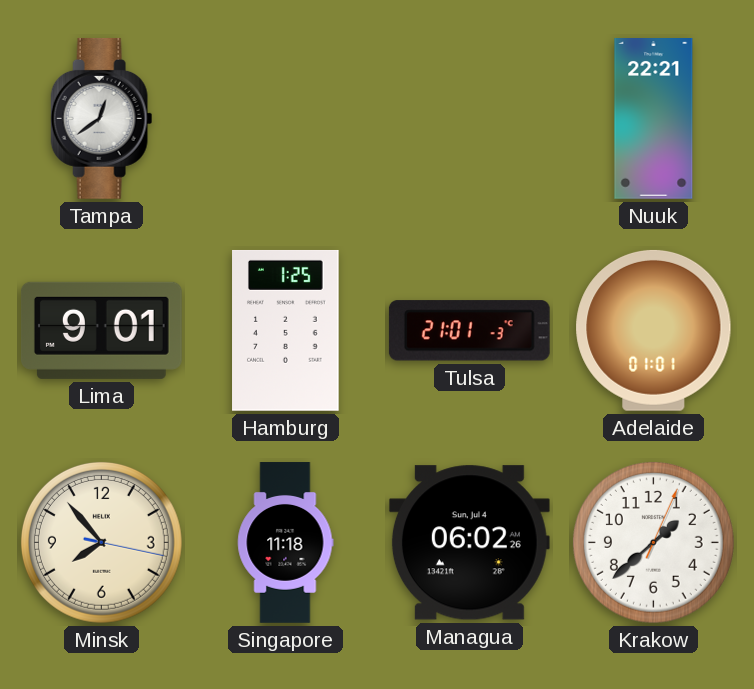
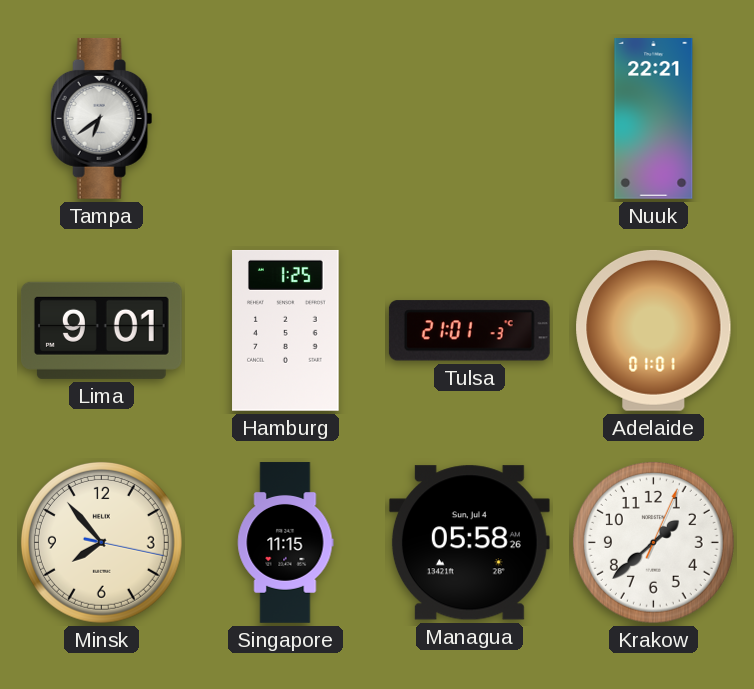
Tampa: 12:39 -> 6:39
Singapore: 11:18 -> 11:15
Managua: 06:02 -> 05:58
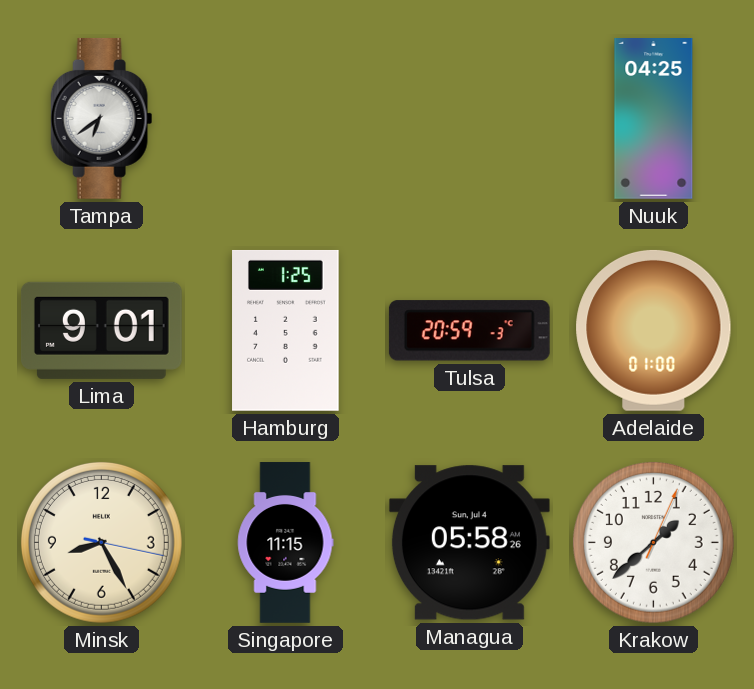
Nuuk: 22:21 -> 04:25
Tulsa: 21:01 -> 20:59
Adelaide: 01:01 -> 01:00
Minsk: 7:53 -> 8:25
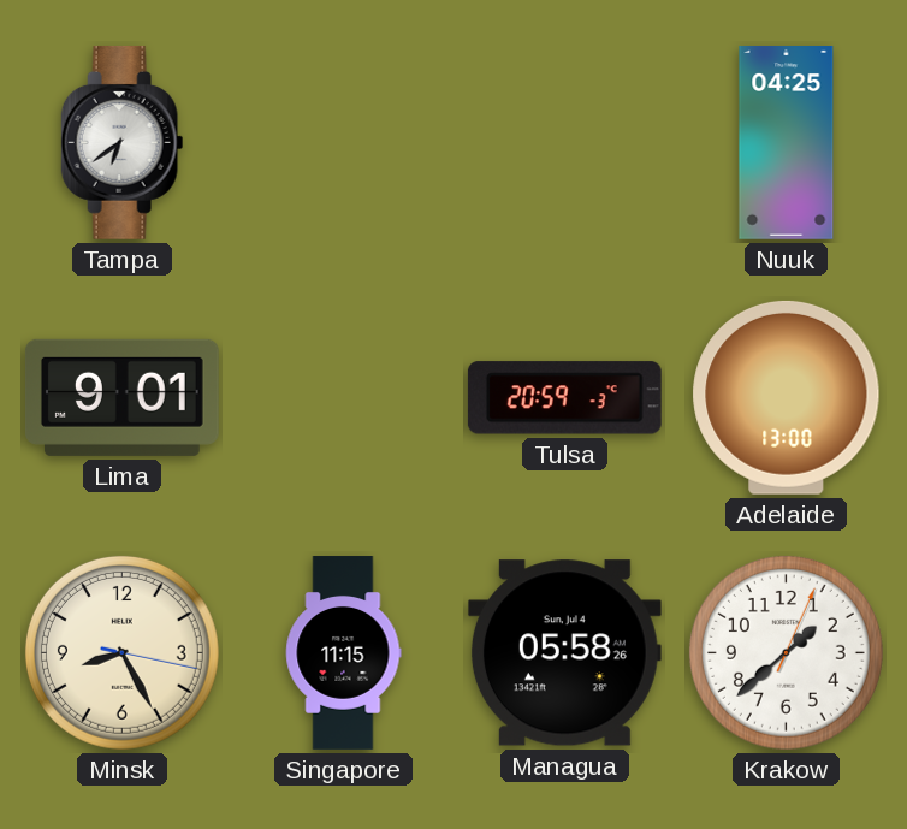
Hamburg: 1:25 -> none
Adelaide: 01:00 -> 13:00
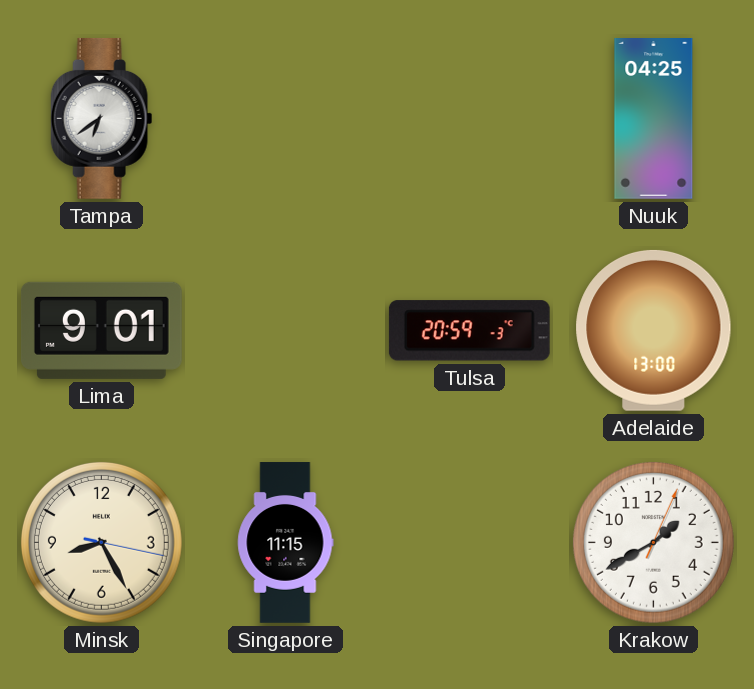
Managua: 05:58 -> none
Krakow: 1:38 -> 1:40
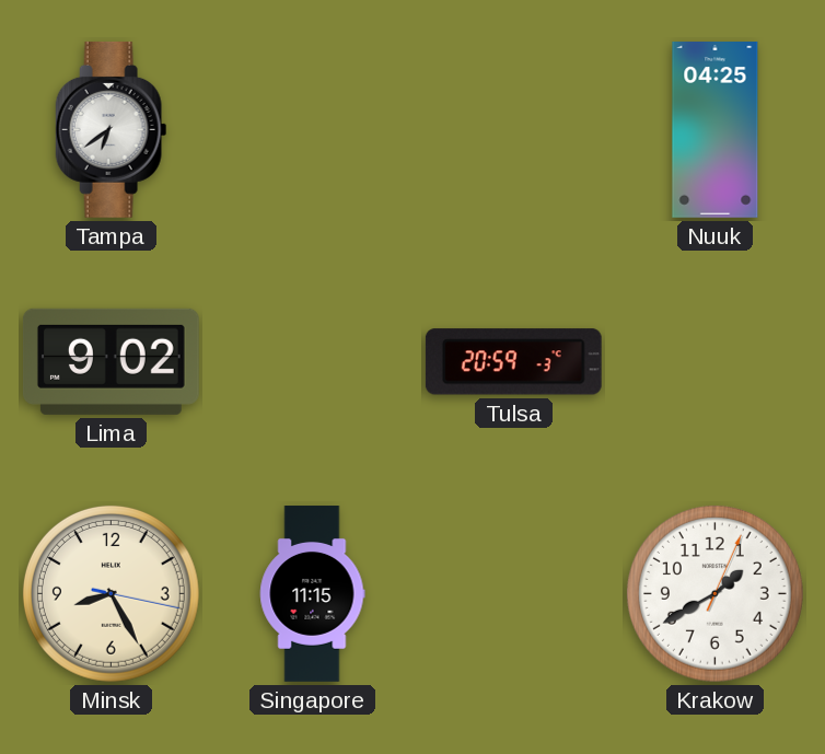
Lima: 9:01 -> 9:02
Adelaide: 13:00 -> none
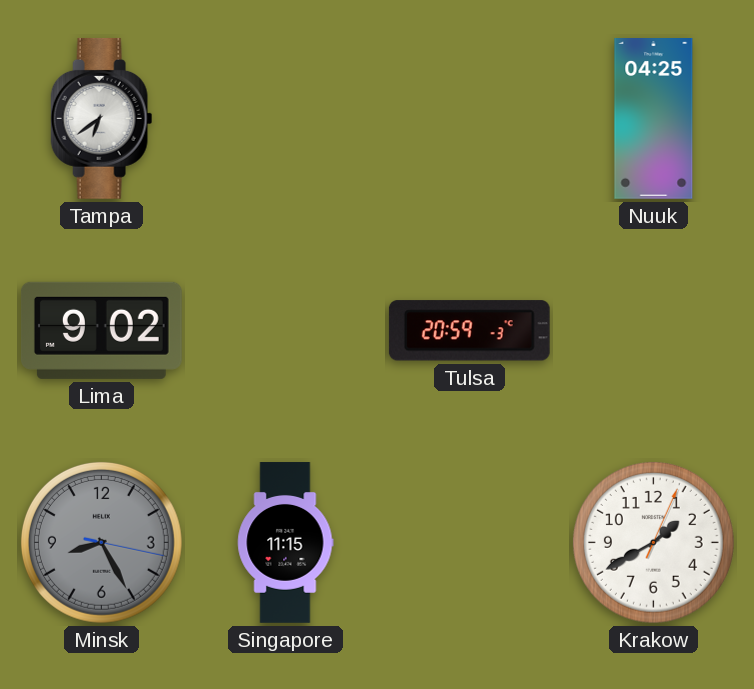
Minsk dial: cream -> grey
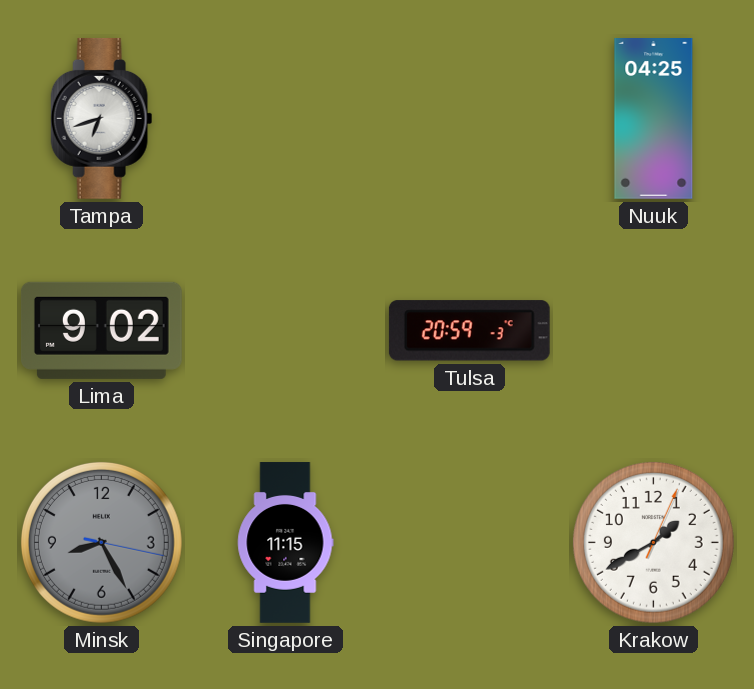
Tampa: 6:39 -> 6:42
